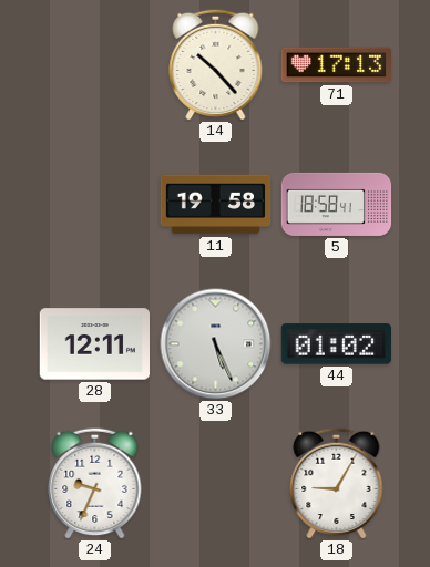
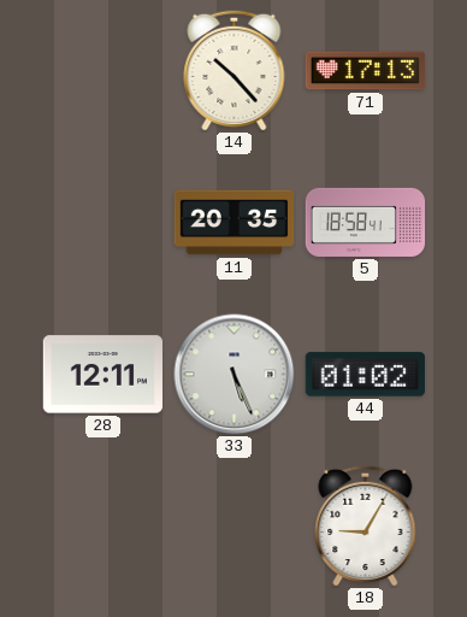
11: 19:58 -> 20:35
24: 9:34 -> none
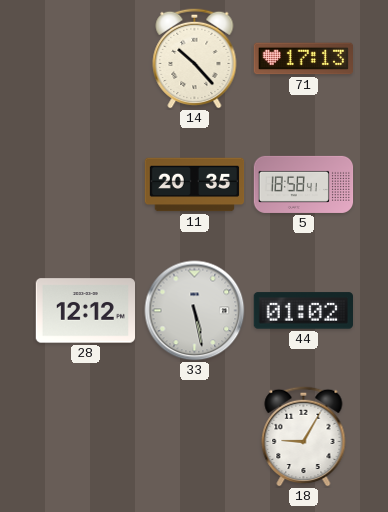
28: 12:11 -> 12:12
33: 5:26 -> 5:28
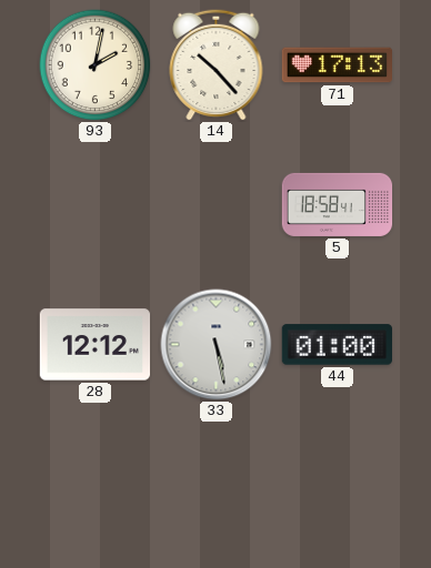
93: none -> 2:02
11: 20:35 -> none
44: 01:02 -> 01:00
18: 9:05 -> none
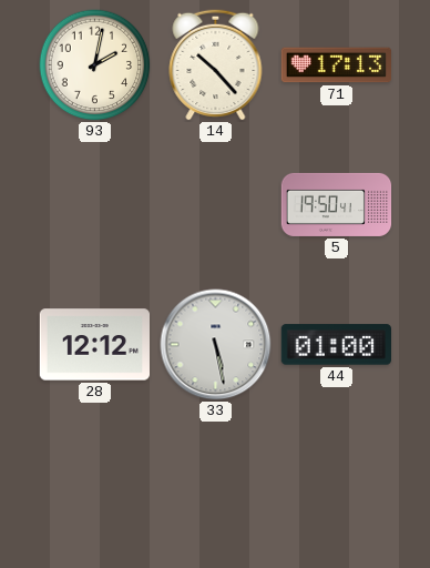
5: 18:58 -> 19:50
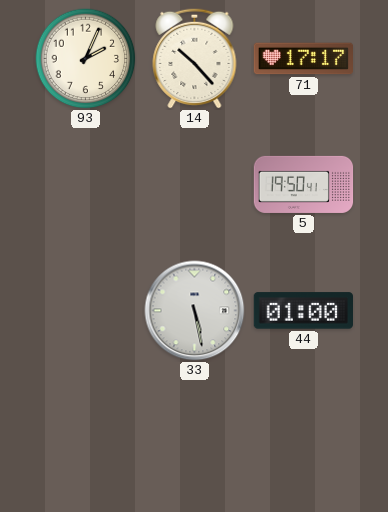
93: 2:02 -> 2:04
71: 17:13 -> 17:17
28: 12:12 -> none
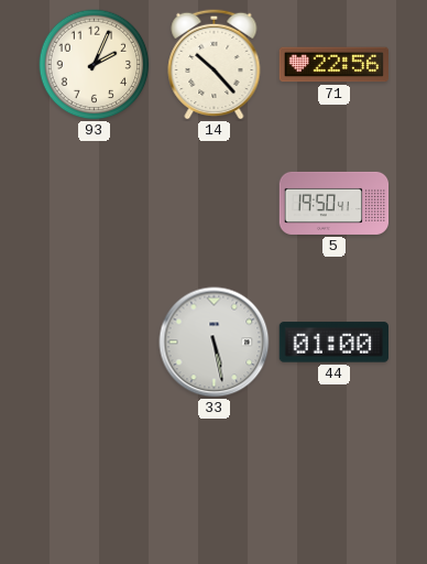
71: 17:17 -> 22:56
